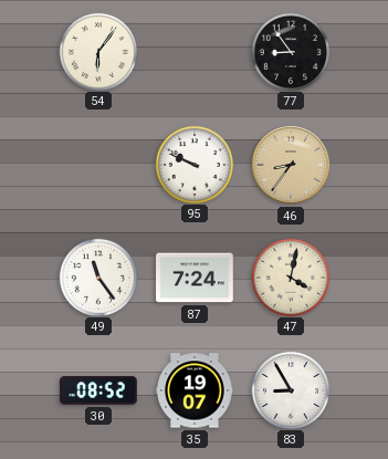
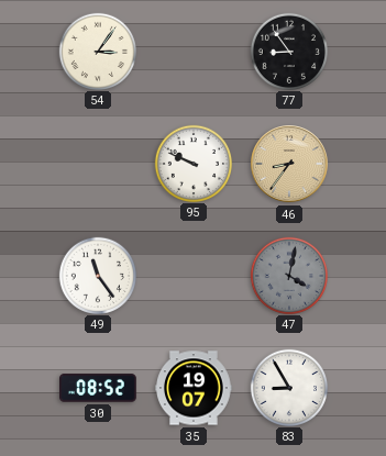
54: 6:06 -> 3:06
87: 7:24 -> none
47 dial: cream -> grey
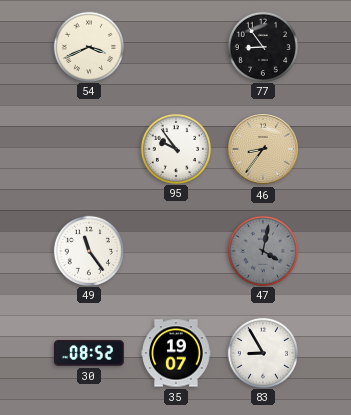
54: 3:06 -> 3:41
95: 9:49 -> 9:54
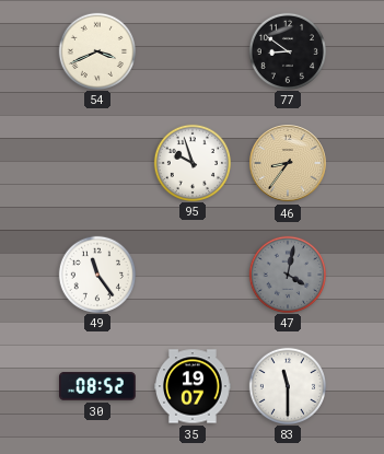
77: 8:54 -> 8:51
95: 9:54 -> 9:57
83: 8:55 -> 11:30
